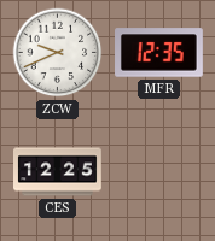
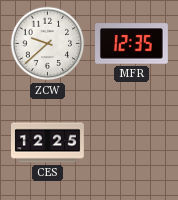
ZCW: 9:41 -> 9:38
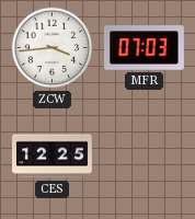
ZCW: 9:38 -> 3:44
MFR: 12:35 -> 07:03
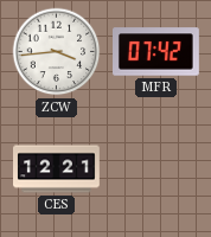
MFR: 07:03 -> 07:42
CES: 12:25 -> 12:21
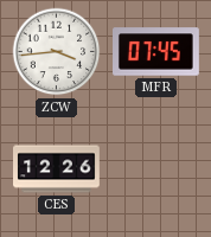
MFR: 07:42 -> 07:45
CES: 12:21 -> 12:26
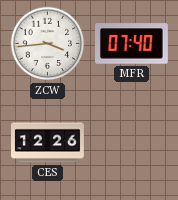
MFR: 07:45 -> 07:40
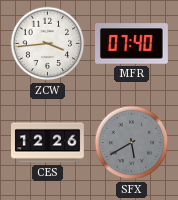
SFX: none -> 5:40
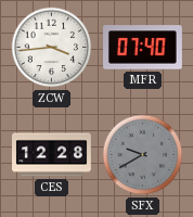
CES: 12:26 -> 12:28
SFX: 5:40 -> 9:40
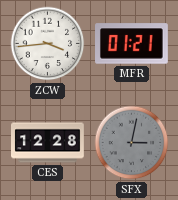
MFR: 07:40 -> 01:21
SFX: 9:40 -> 3:02
